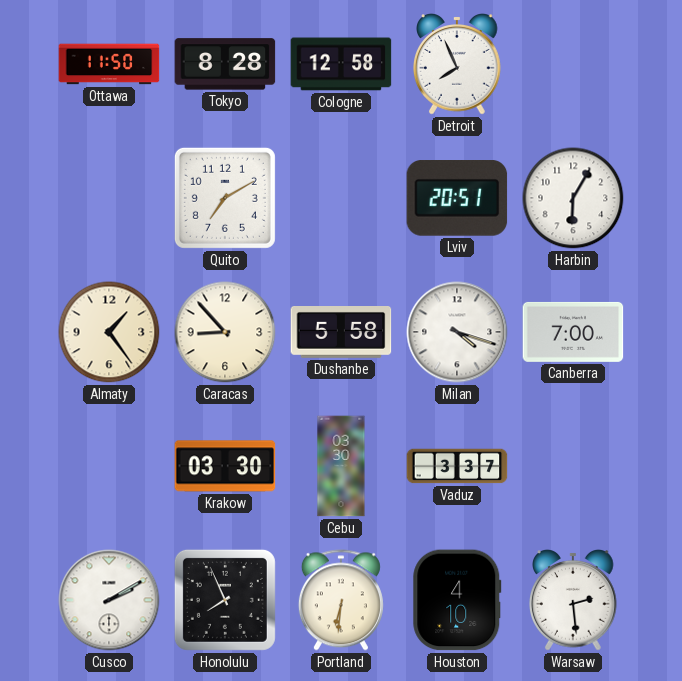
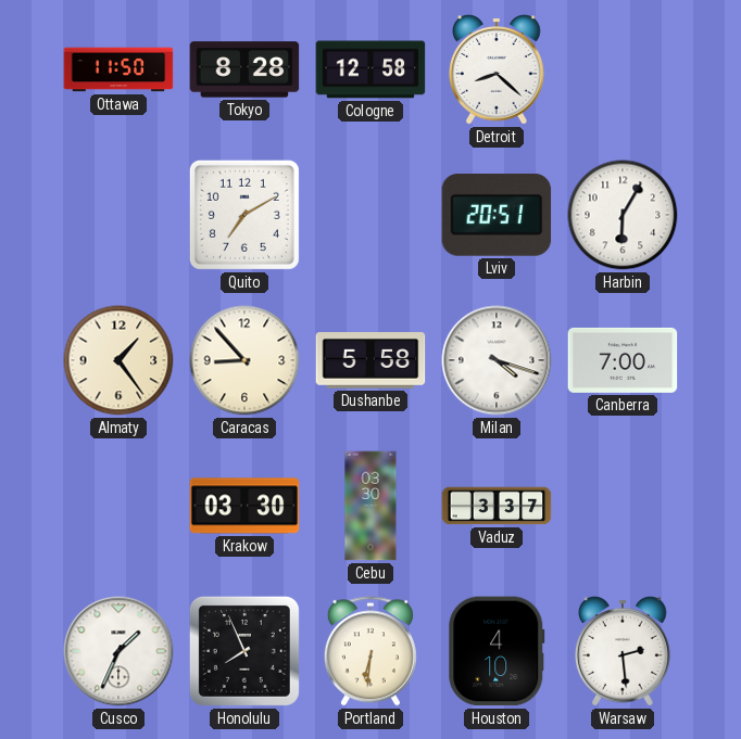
Detroit: 7:56 -> 8:22
Cusco: 2:10 -> 1:34
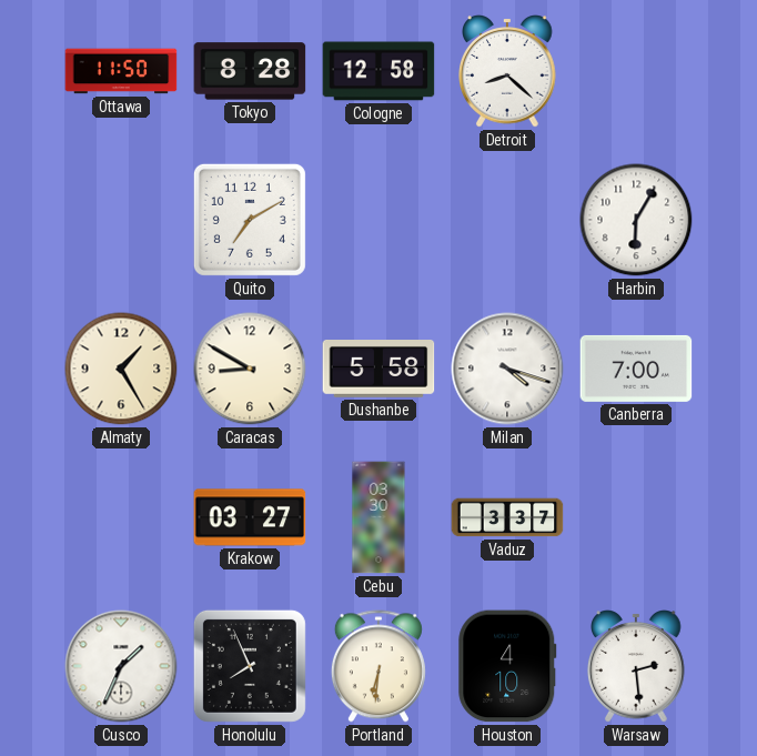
Lviv: 20:51 -> none
Almaty: 1:24 -> 1:25
Caracas: 8:53 -> 8:50
Krakow: 03:30 -> 03:27
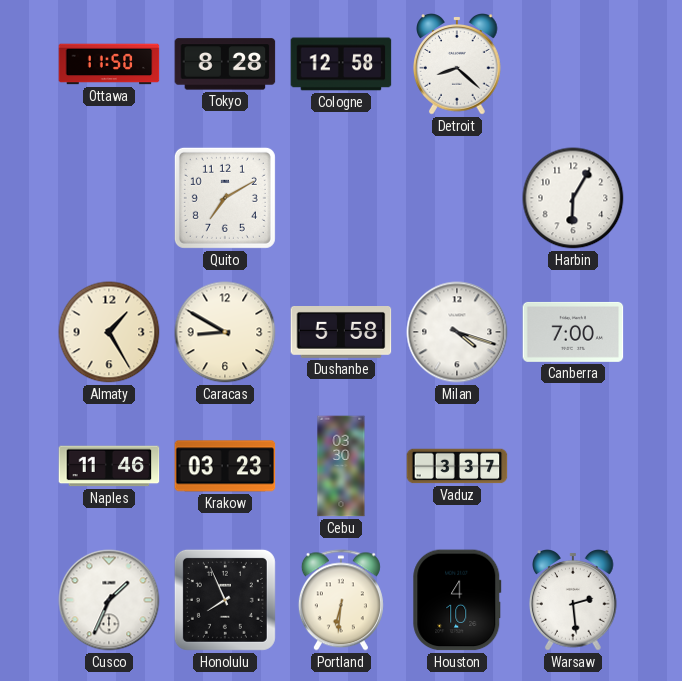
Naples: none -> 11:46
Krakow: 03:27 -> 03:23
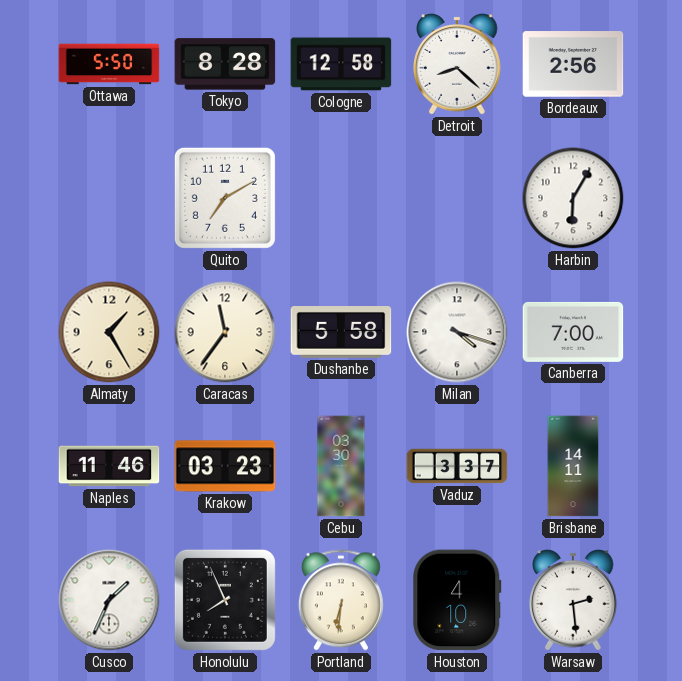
Ottawa: 11:50 -> 5:50
Bordeaux: none -> 2:56
Caracas: 8:50 -> 11:36
Brisbane: none -> 14:11
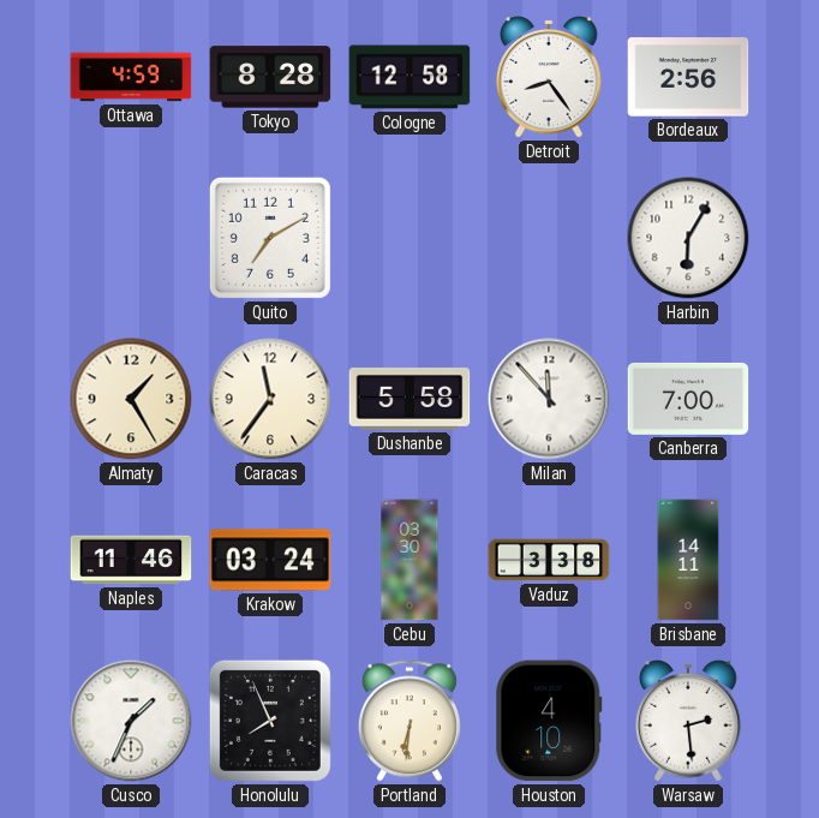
Ottawa: 5:50 -> 4:59
Detroit: 8:22 -> 8:24
Milan: 4:18 -> 11:53
Krakow: 03:23 -> 03:24
Vaduz: 3:37 -> 3:38
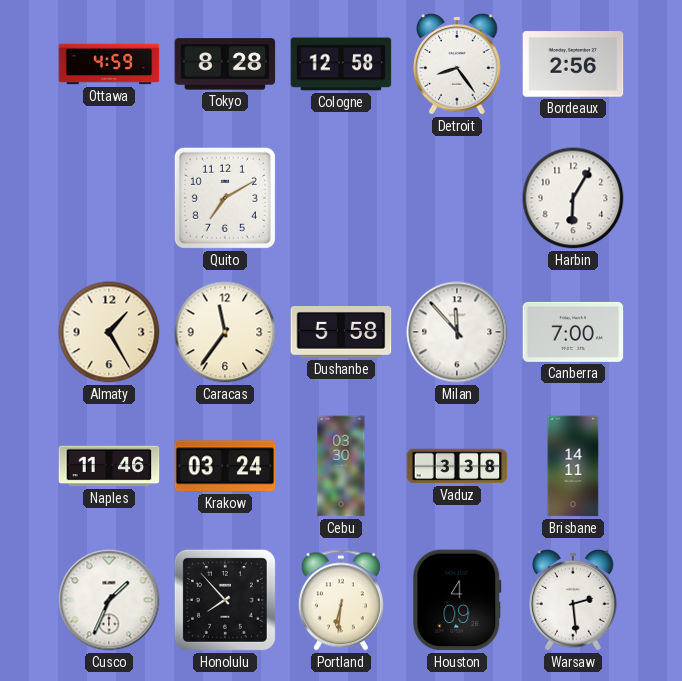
Honolulu: 7:56 -> 7:53
Houston: 4:10 -> 4:09
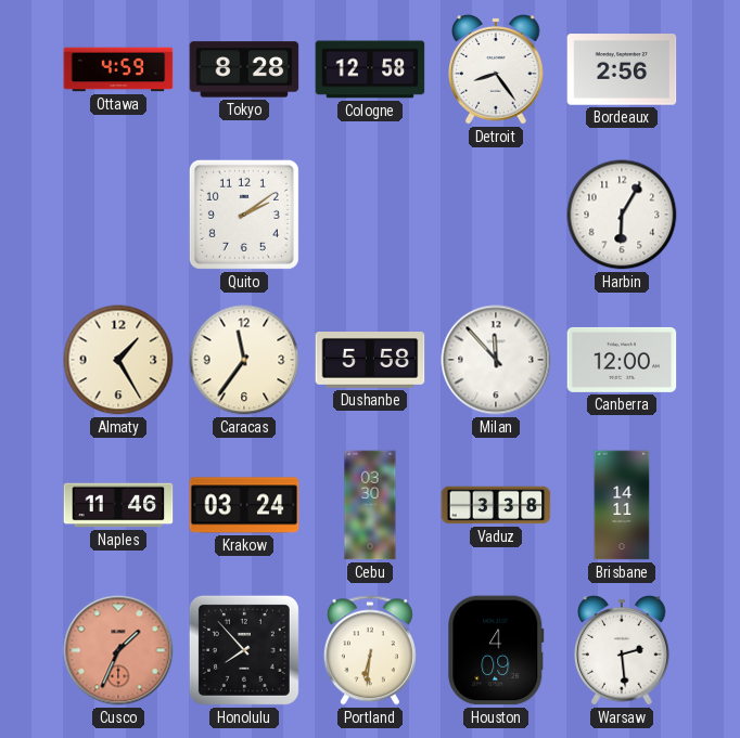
Quito: 7:10 -> 2:09
Canberra: 7:00 -> 12:00
Cusco dial: white -> salmon
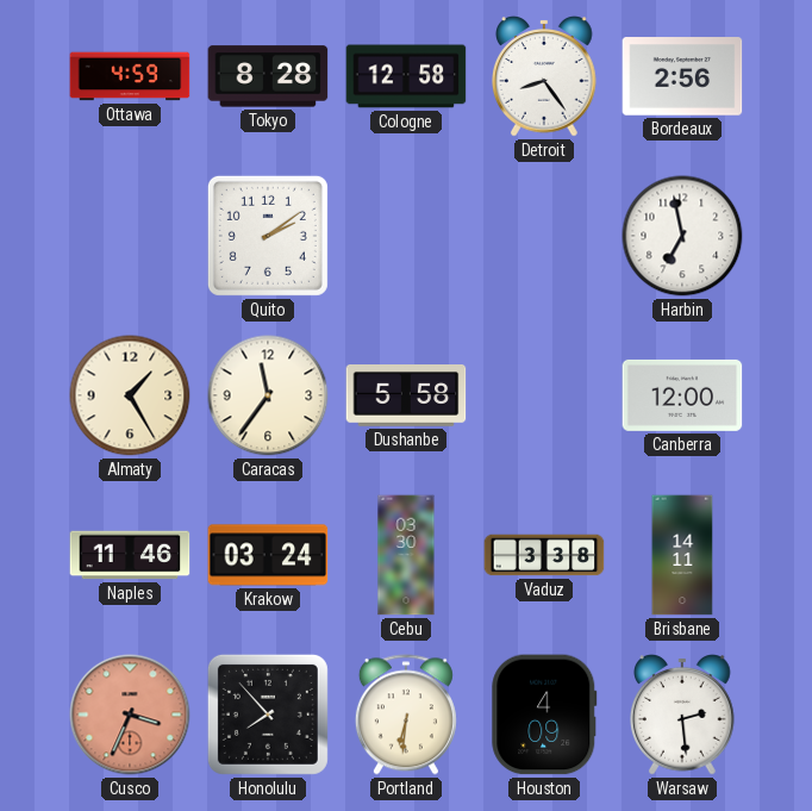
Harbin: 6:05 -> 6:58
Milan: 11:53 -> none
Cusco: 1:34 -> 3:34
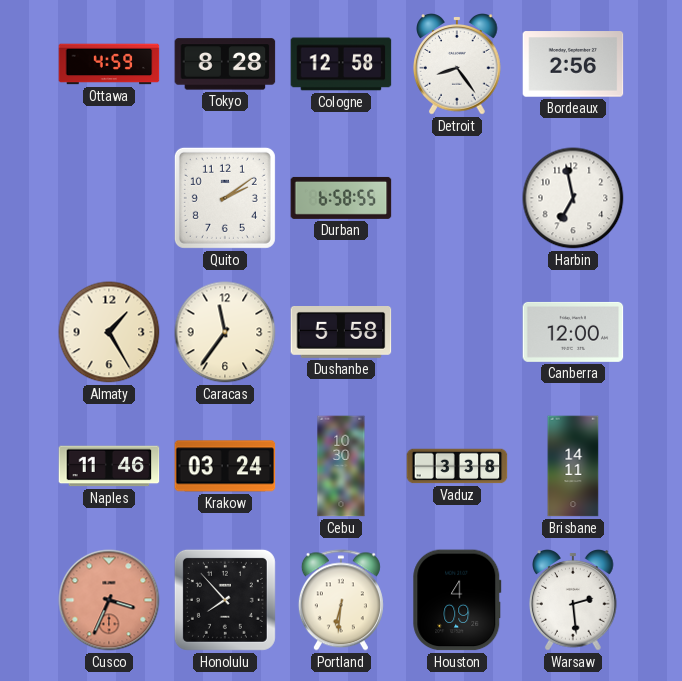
Durban: none -> 6:58
Cebu: 03:30 -> 10:30
